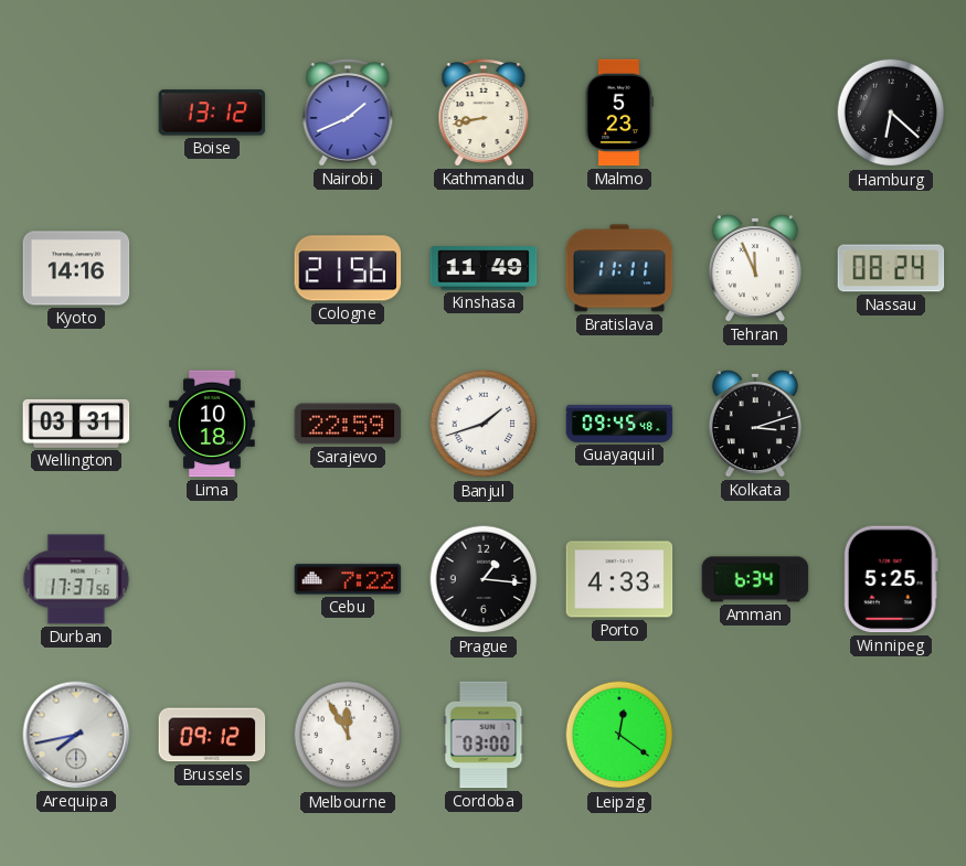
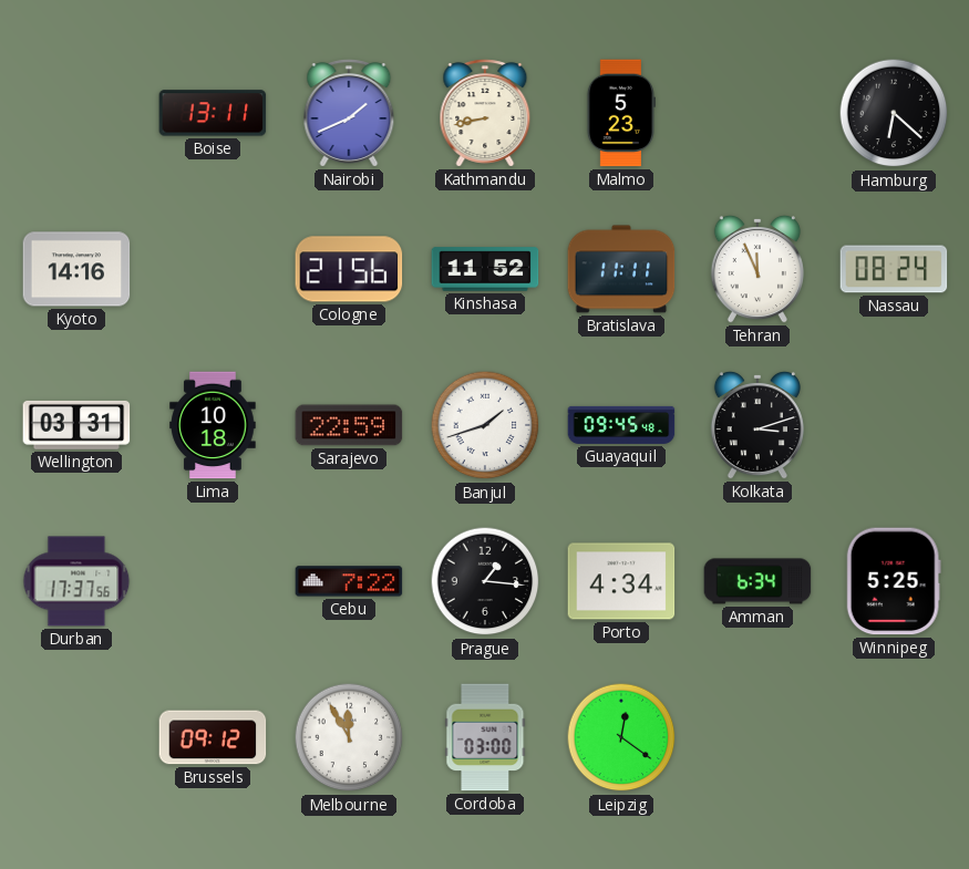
Boise: 13:12 -> 13:11
Kinshasa: 11:49 -> 11:52
Porto: 4:33 -> 4:34
Arequipa: 7:43 -> none
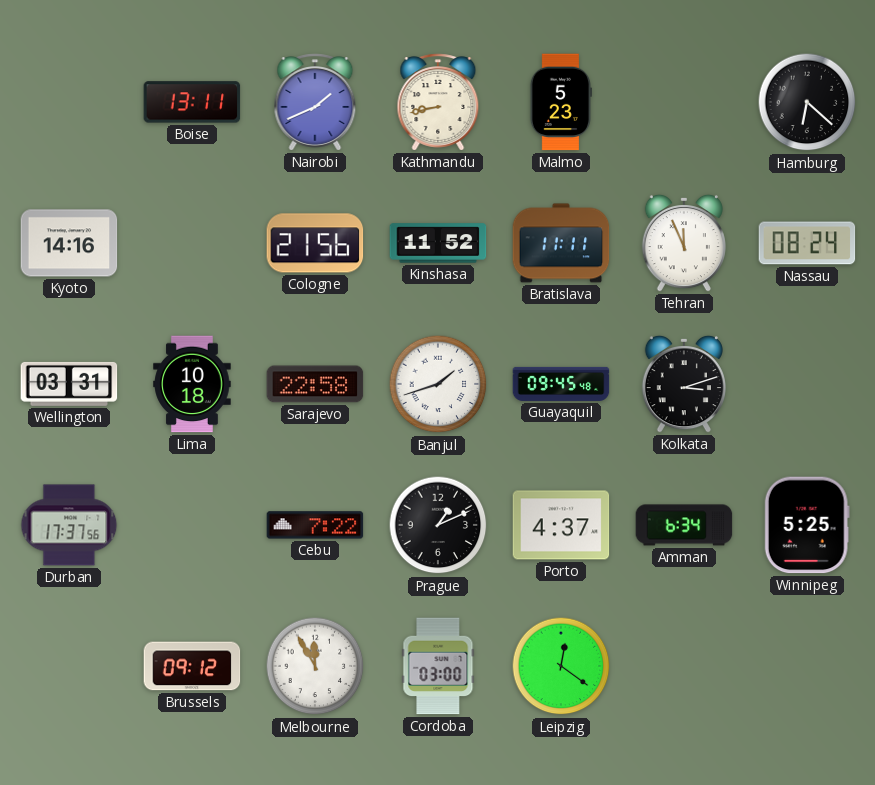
Sarajevo: 22:59 -> 22:58
Prague: 1:16 -> 1:11
Porto: 4:34 -> 4:37
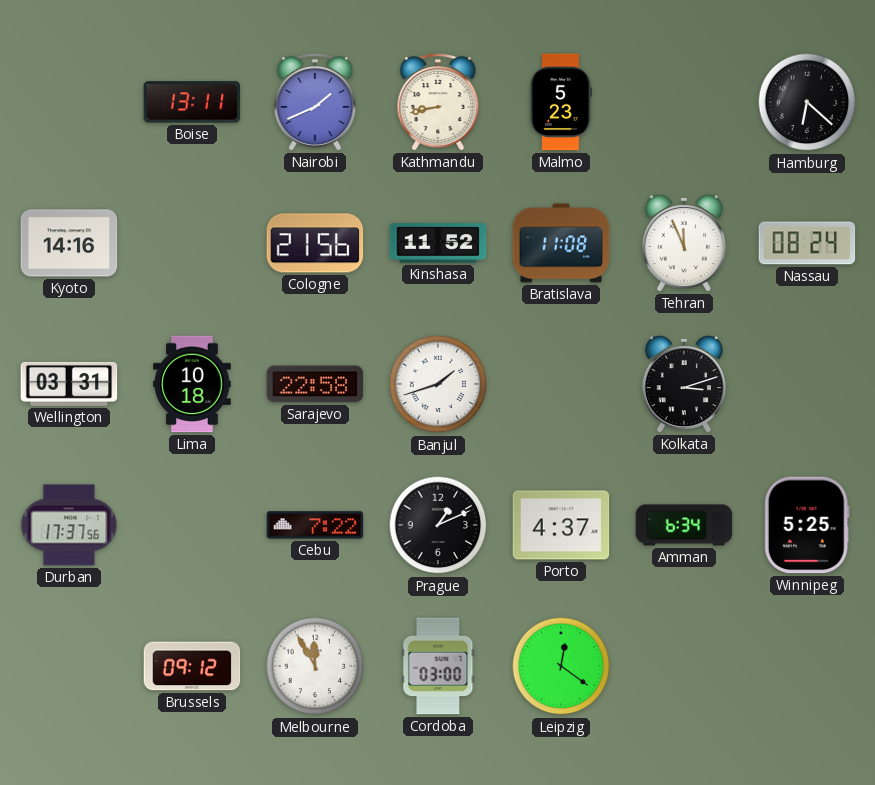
Bratislava: 11:11 -> 11:08
Guayaquil: 09:45 -> none
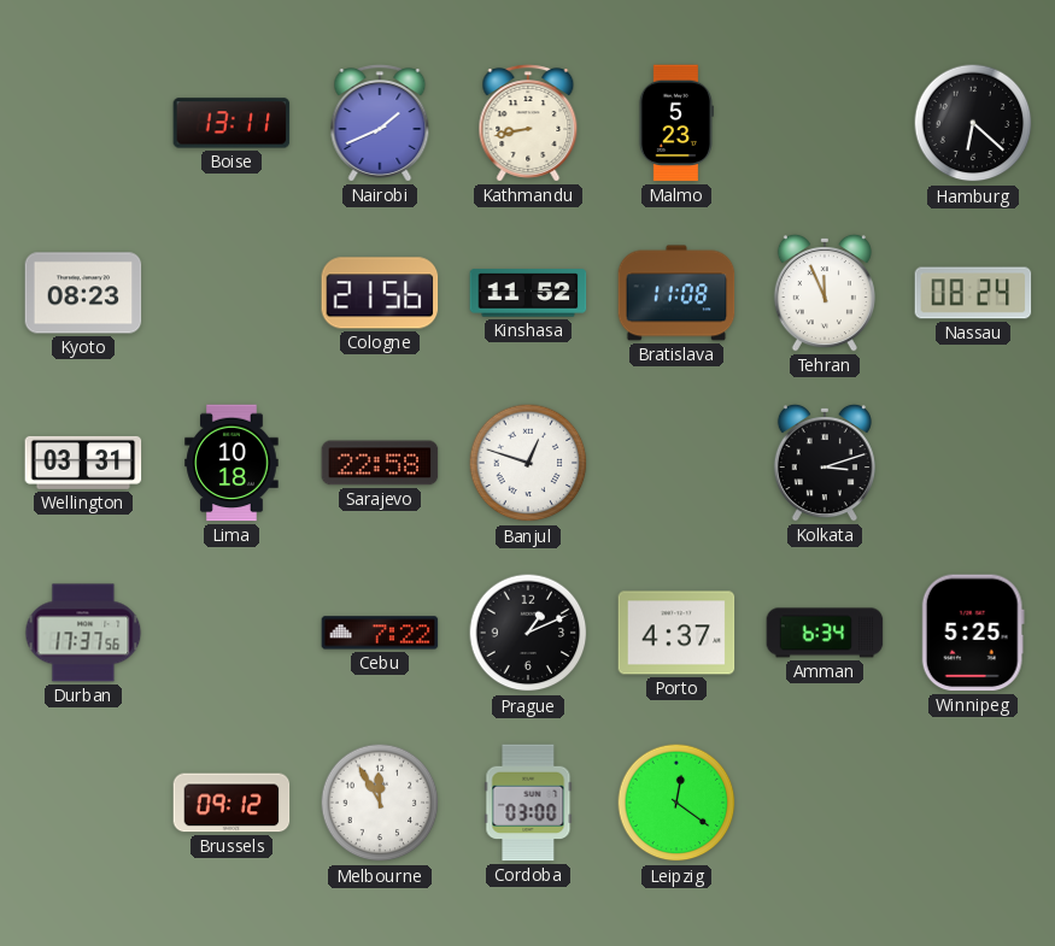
Kyoto: 14:16 -> 08:23
Banjul: 1:42 -> 12:48
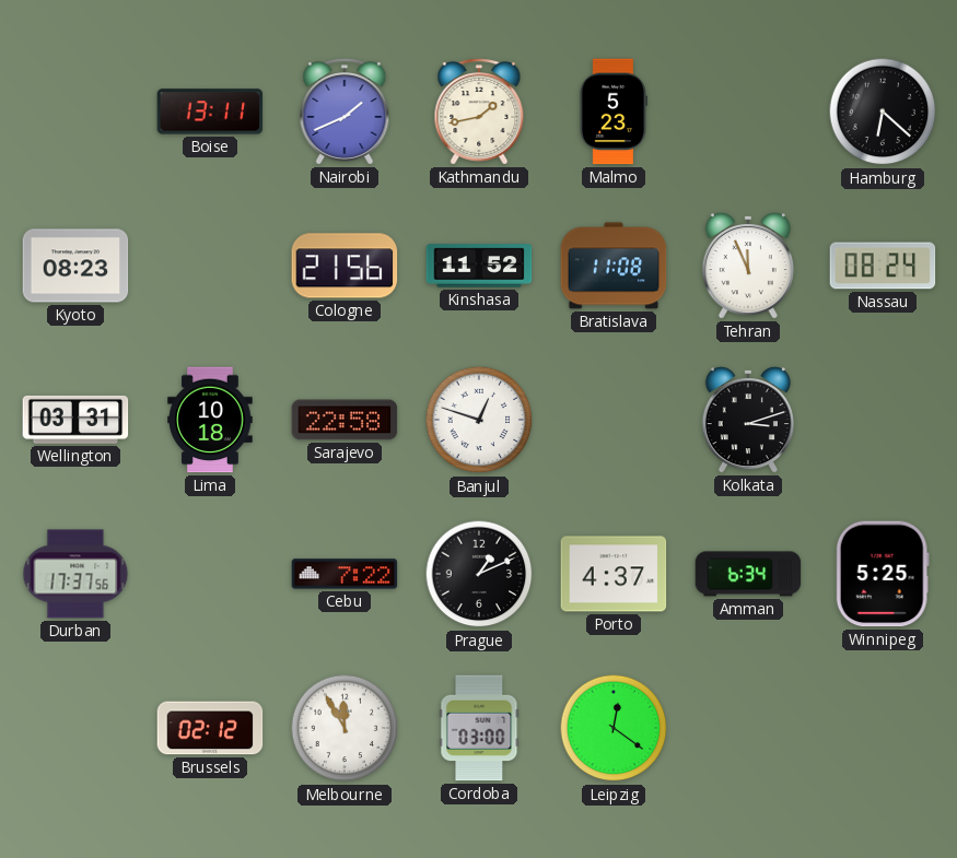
Kathmandu: 8:43 -> 1:43
Brussels: 09:12 -> 02:12
